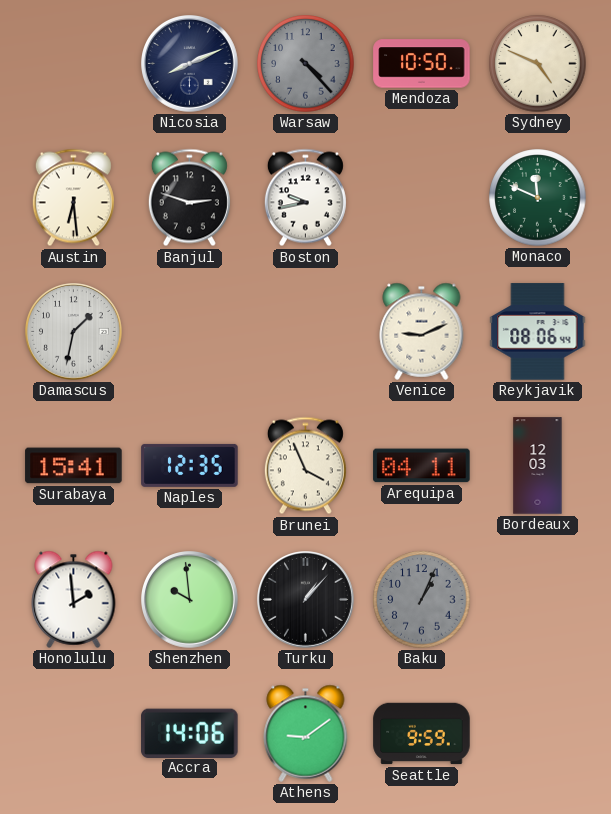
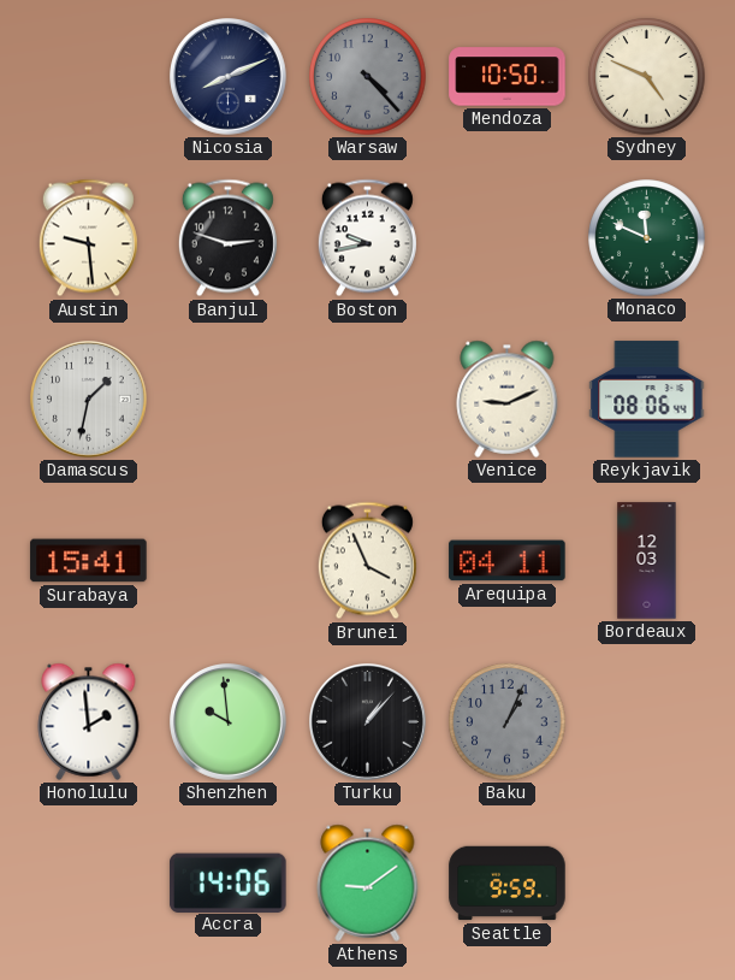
Austin: 6:29 -> 9:29
Naples: 12:35 -> none
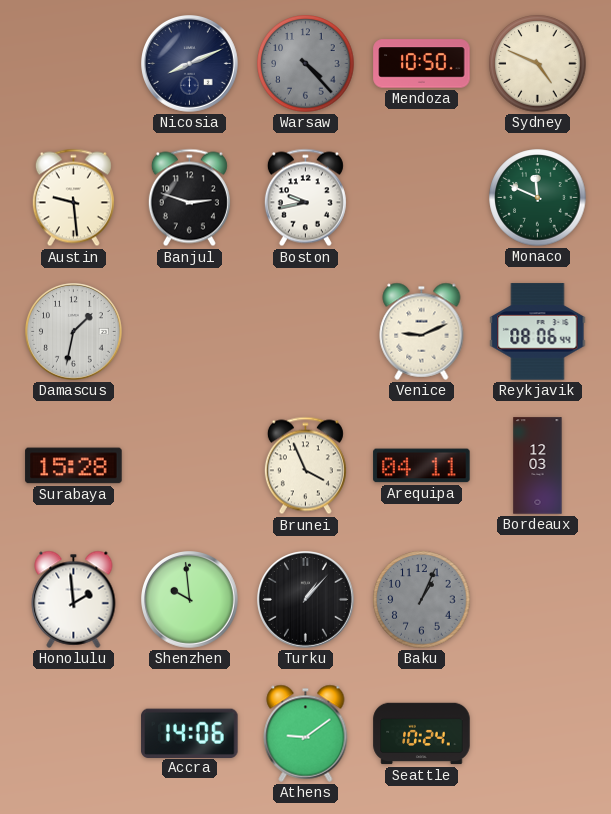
Surabaya: 15:41 -> 15:28
Seattle: 9:59 -> 10:24
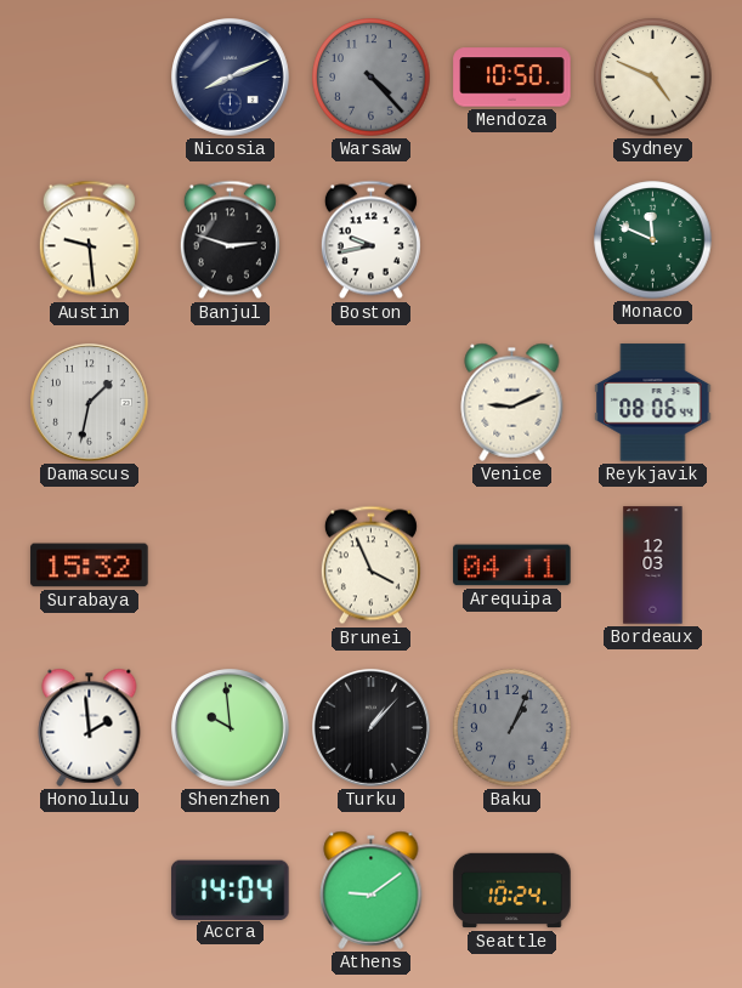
Surabaya: 15:28 -> 15:32
Accra: 14:06 -> 14:04
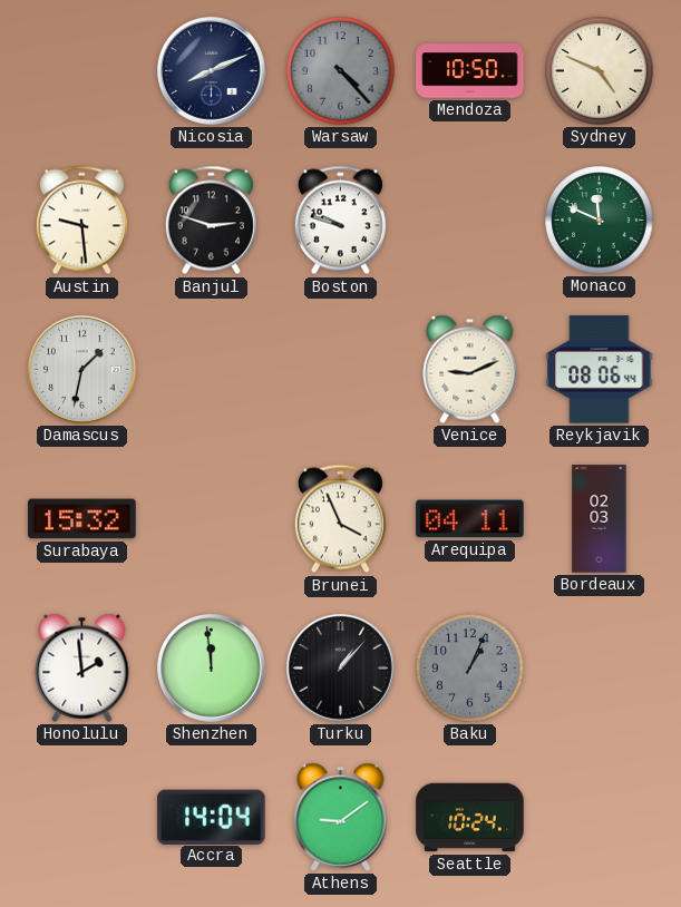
Boston: 9:43 -> 9:48
Bordeaux: 12:03 -> 02:03
Shenzhen: 9:59 -> 11:59
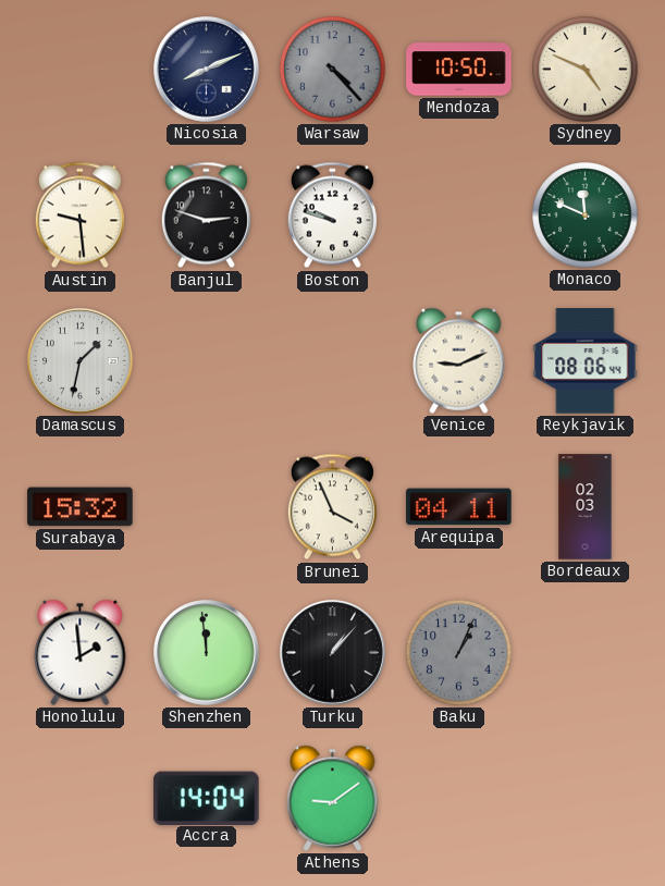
Seattle: 10:24 -> none
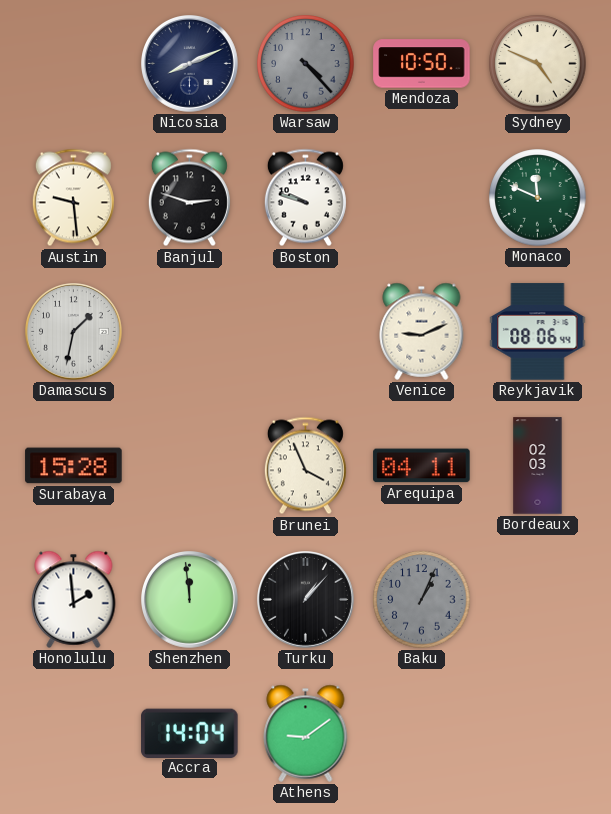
Surabaya: 15:32 -> 15:28
